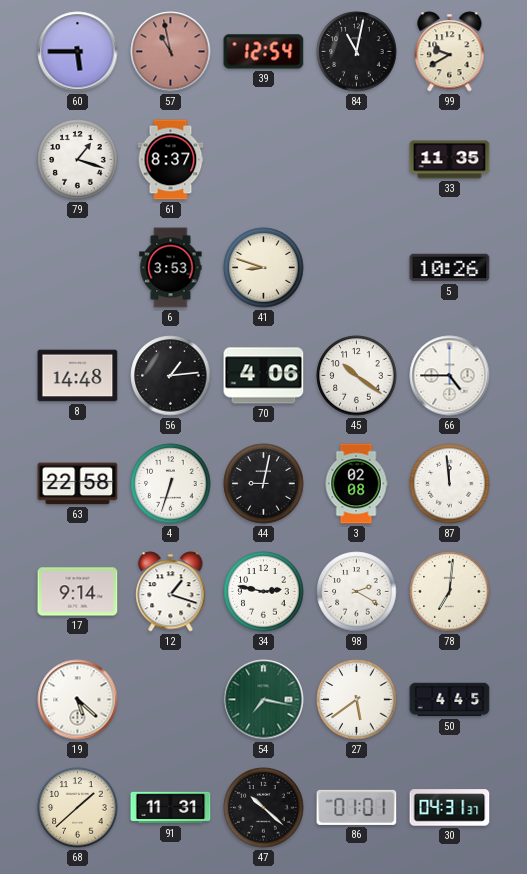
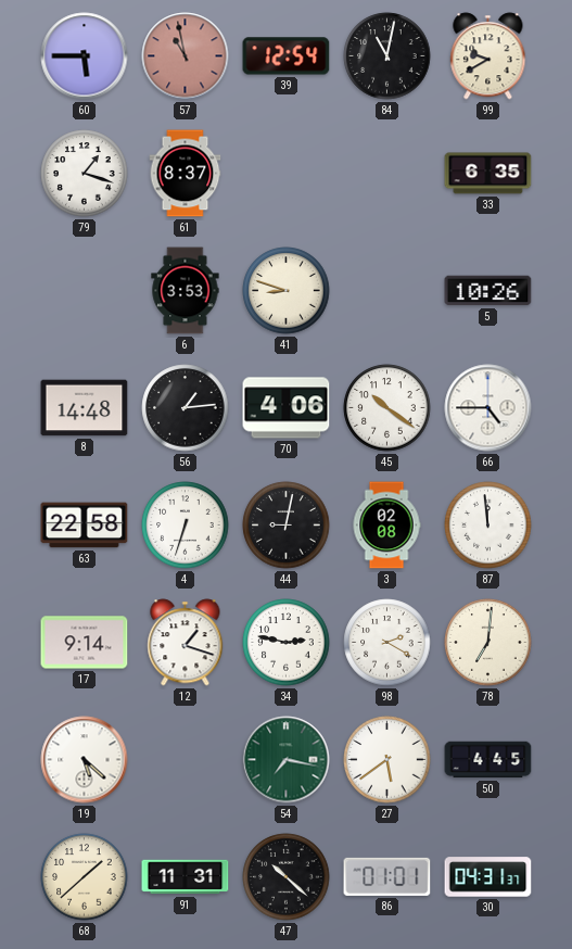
33: 11:35 -> 6:35
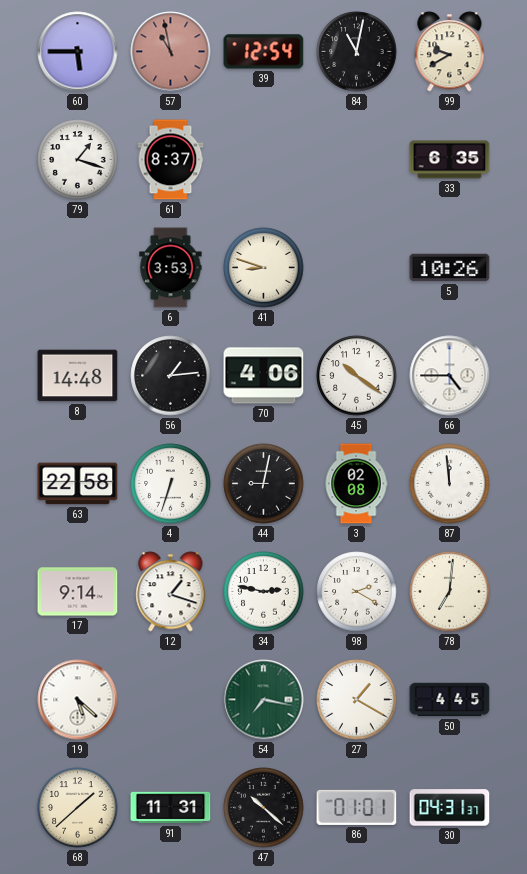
27: 5:39 -> 1:20
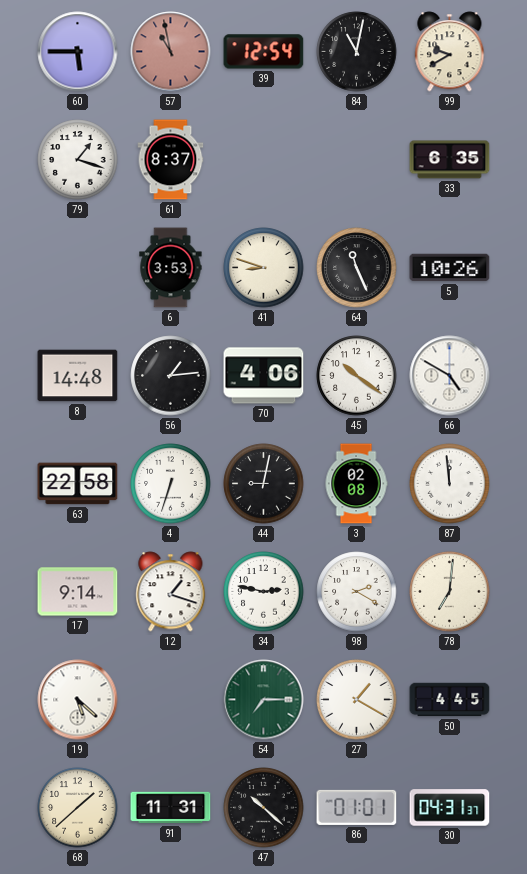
64: none -> 11:26
66: 4:45 -> 4:50
54: 7:17 -> 7:15
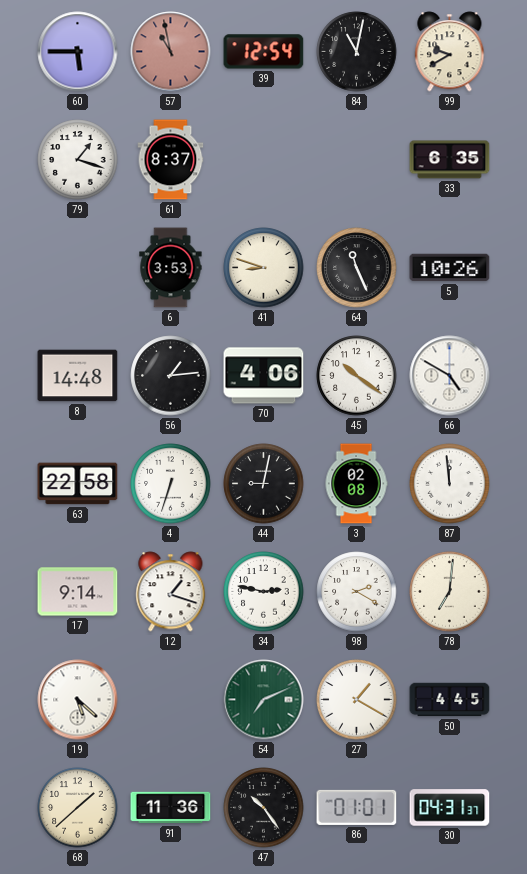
54: 7:15 -> 7:11
91: 11:31 -> 11:36
47: 10:22 -> 10:24
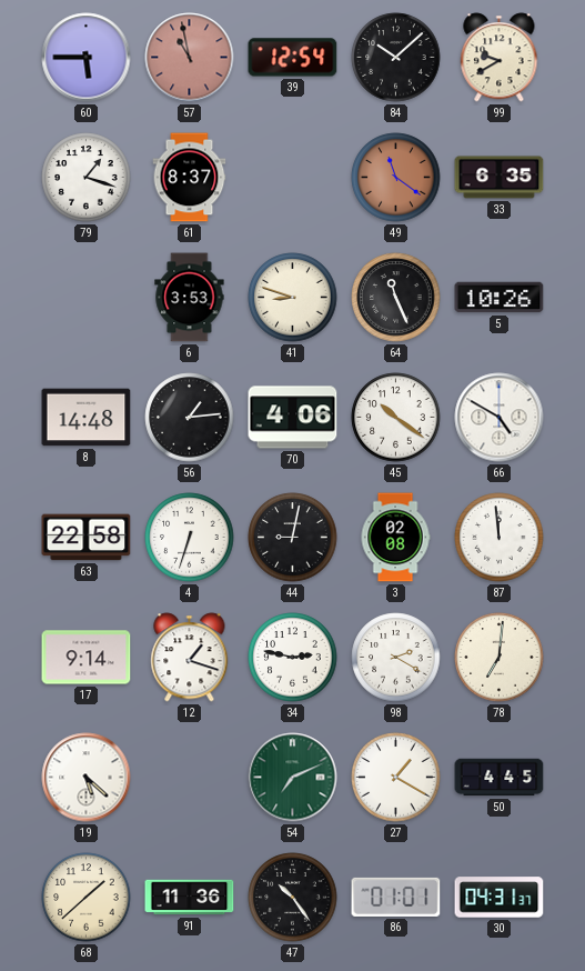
84: 11:02 -> 10:08
49: none -> 11:21
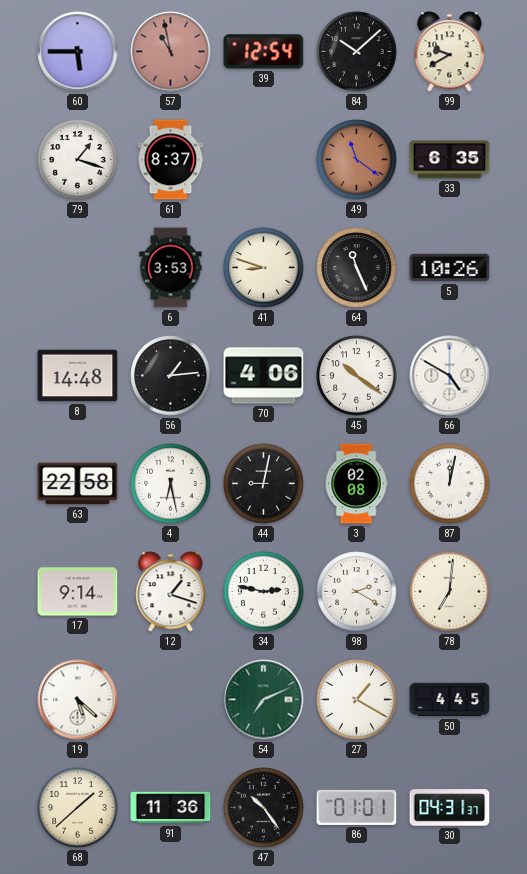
4: 6:33 -> 6:28
87: 11:59 -> 12:02
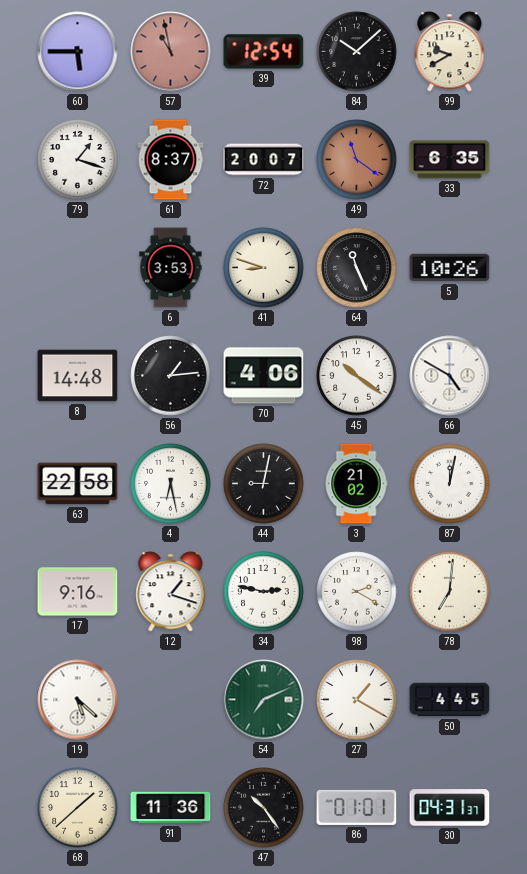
72: none -> 20:07
3: 02:08 -> 21:02
17: 9:14 -> 9:16
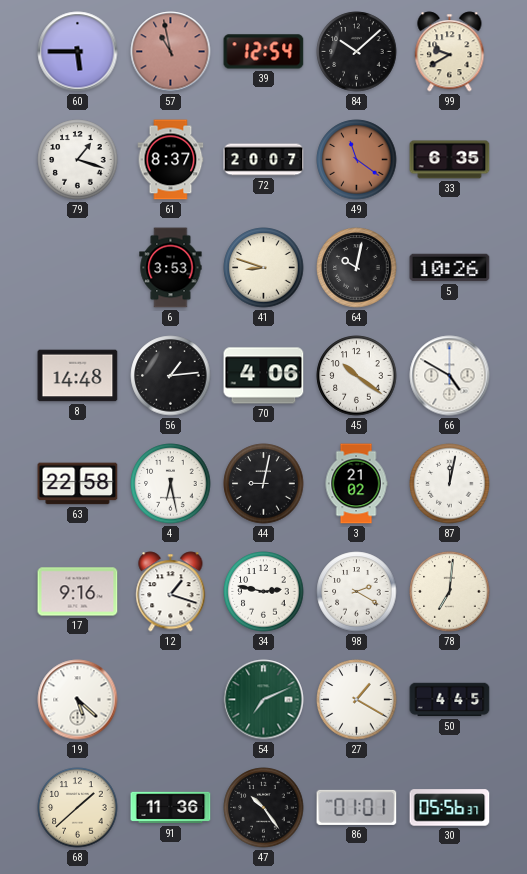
64: 11:26 -> 10:02
30: 04:31 -> 05:56
